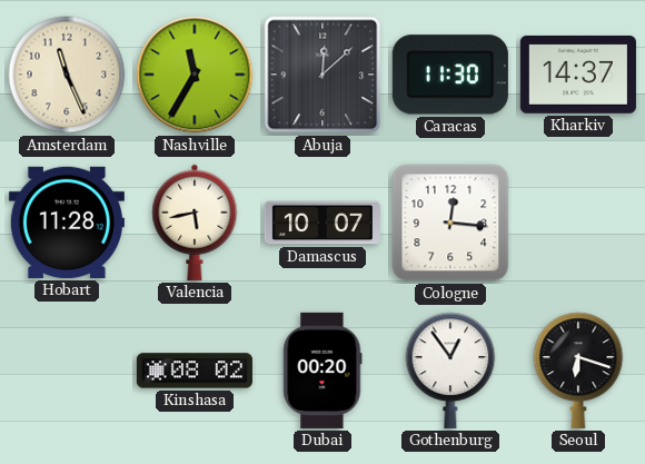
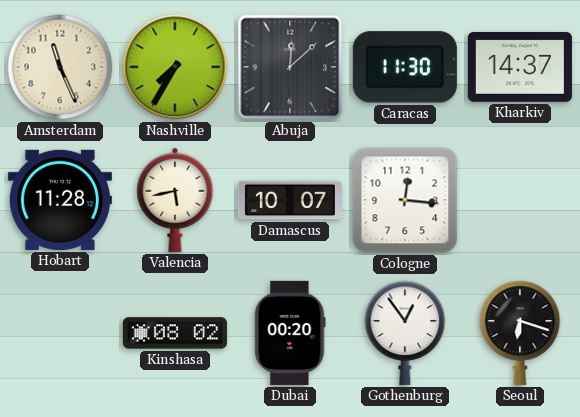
Nashville: 11:35 -> 7:35
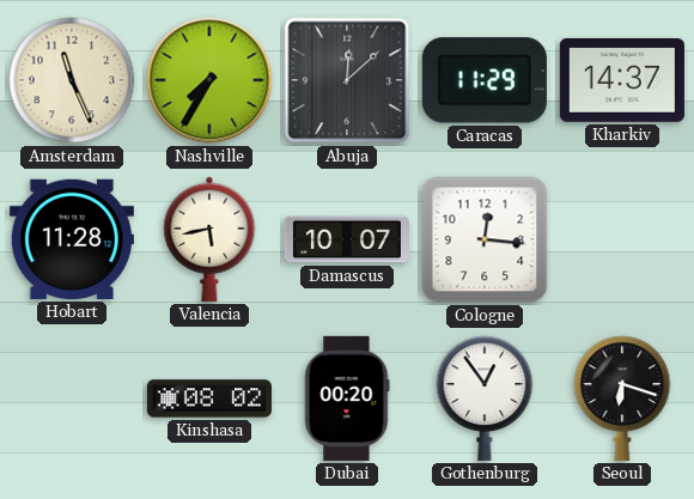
Caracas: 11:30 -> 11:29
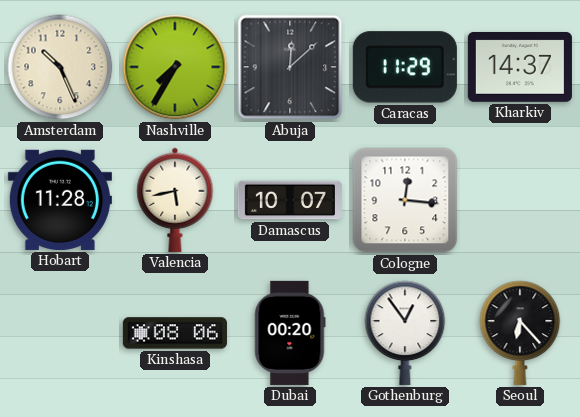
Amsterdam: 11:26 -> 10:26
Kinshasa: 08:02 -> 08:06
Seoul: 6:18 -> 6:23
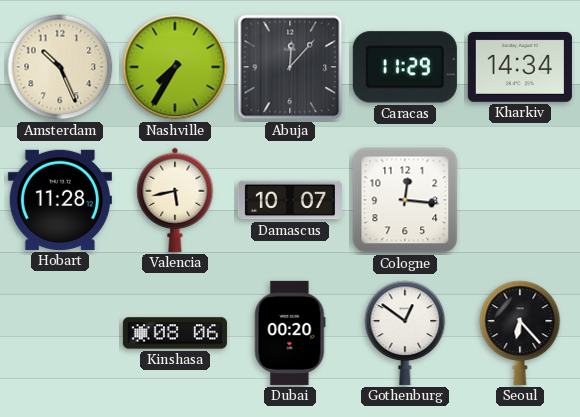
Abuja: 12:08 -> 12:07
Kharkiv: 14:37 -> 14:34
Gothenburg: 12:54 -> 12:51
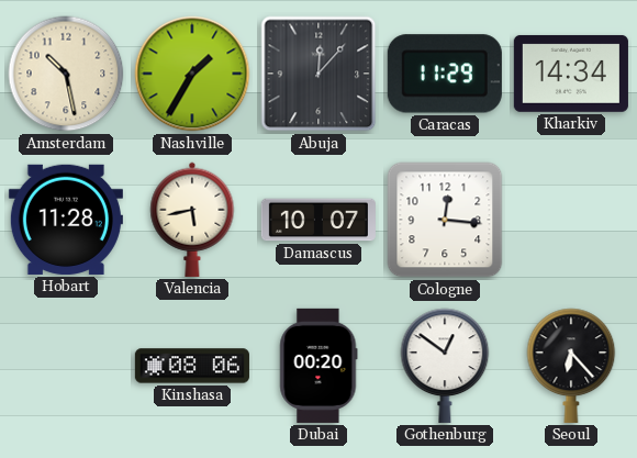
Amsterdam: 10:26 -> 10:28
Nashville: 7:35 -> 1:35
